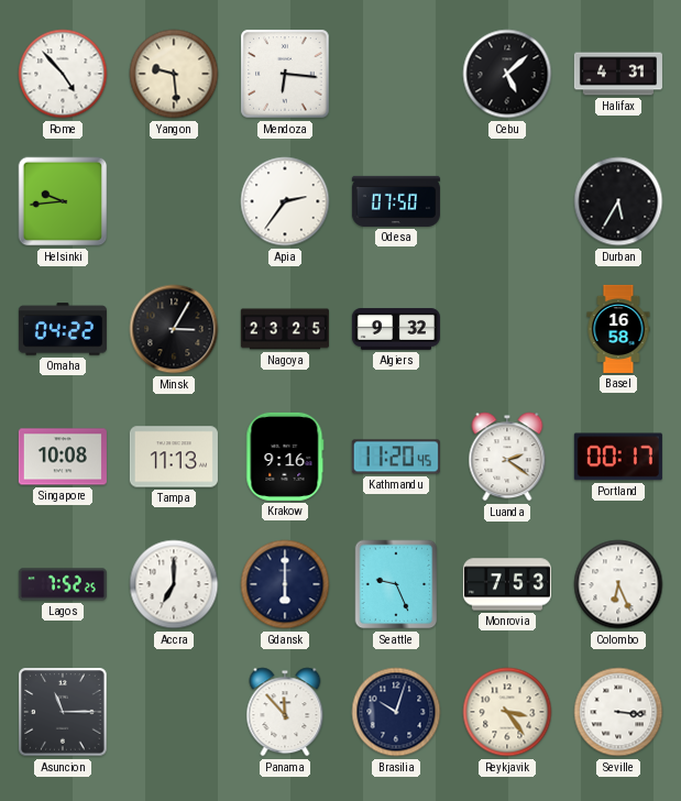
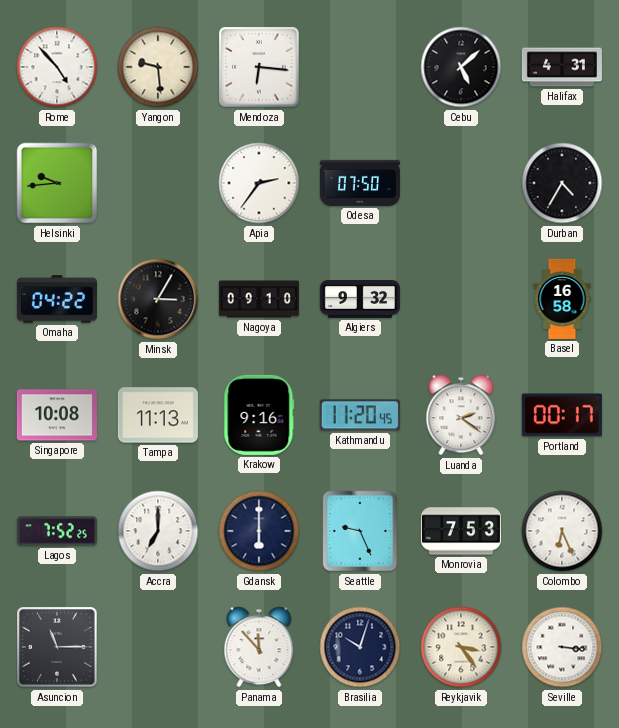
Durban: 5:35 -> 4:35
Nagoya: 23:25 -> 09:10
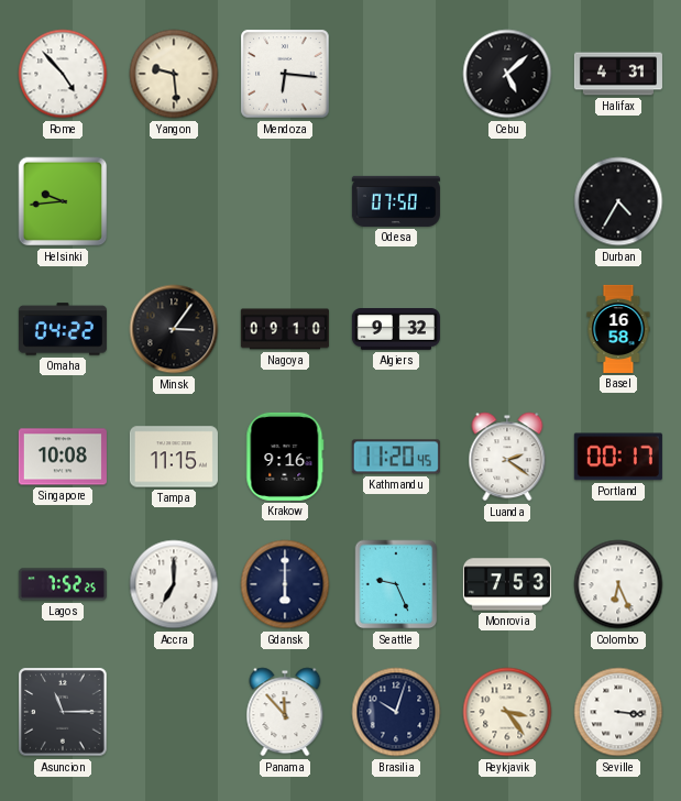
Apia: 2:36 -> none
Minsk: 3:05 -> 3:06
Tampa: 11:13 -> 11:15
